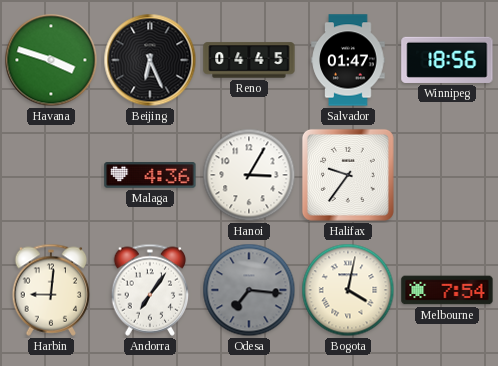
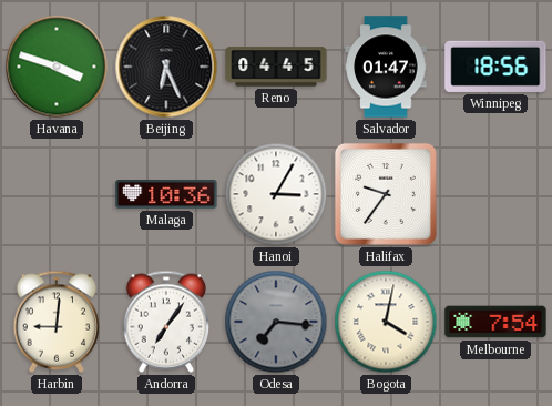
Malaga: 4:36 -> 10:36
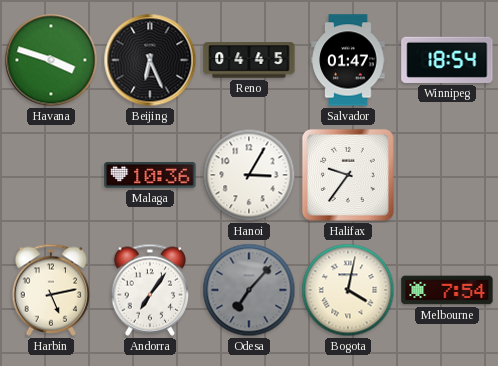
Winnipeg: 18:56 -> 18:54
Harbin: 9:01 -> 5:13
Odesa: 7:16 -> 7:07
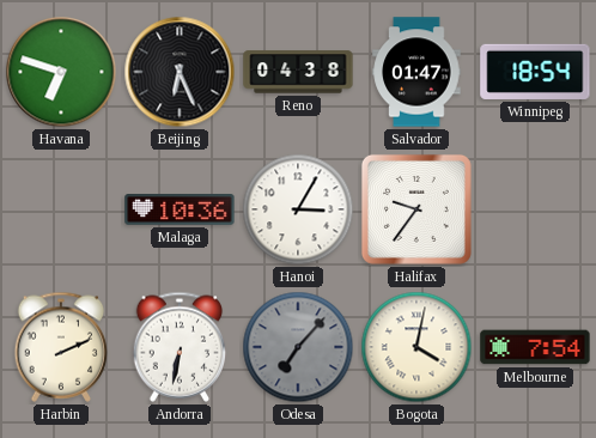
Havana: 3:48 -> 6:48
Reno: 04:45 -> 04:38
Harbin: 5:13 -> 2:11
Andorra: 7:06 -> 6:32
